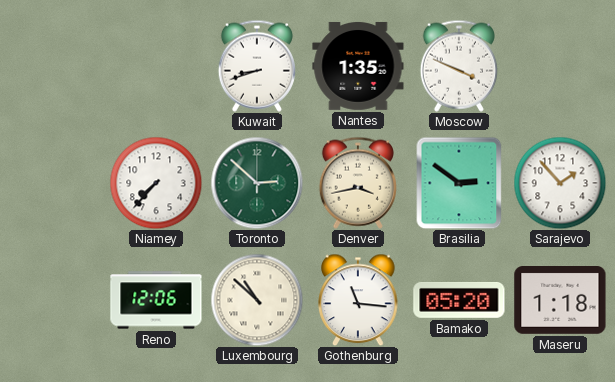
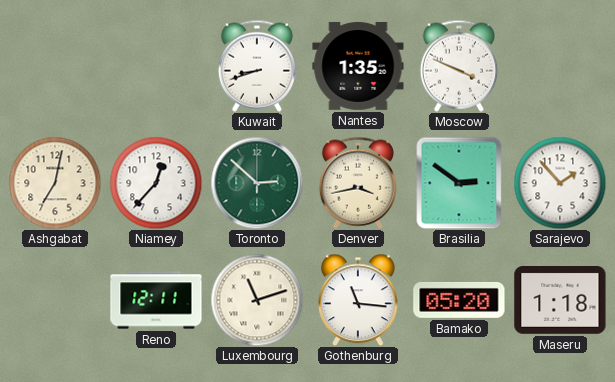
Ashgabat: none -> 7:02
Niamey: 7:37 -> 12:37
Reno: 12:06 -> 12:11
Luxembourg: 10:52 -> 11:12
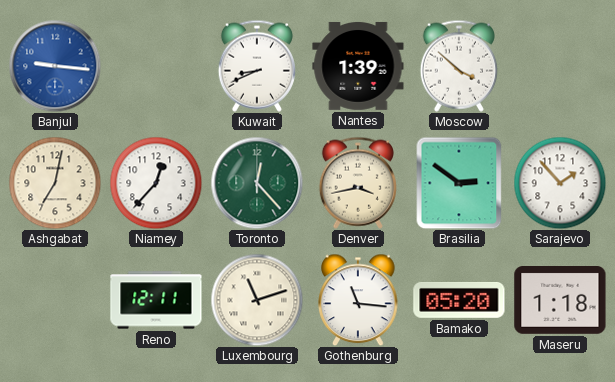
Banjul: none -> 9:16
Kuwait: 8:42 -> 8:41
Nantes: 1:35 -> 1:39
Moscow: 3:49 -> 3:52
Toronto: 2:52 -> 12:23
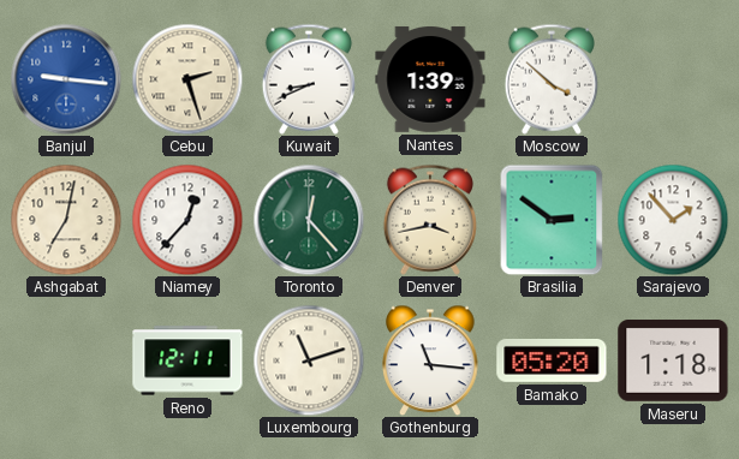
Cebu: none -> 2:27
